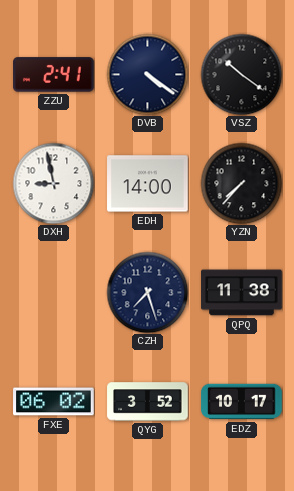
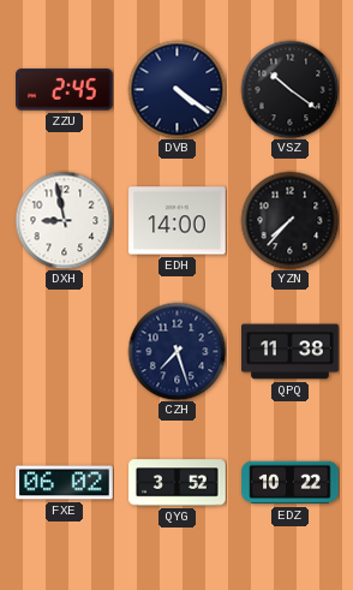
ZZU: 2:41 -> 2:45
EDZ: 10:17 -> 10:22
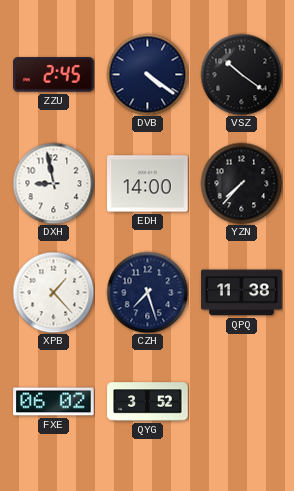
XPB: none -> 1:23
EDZ: 10:22 -> none
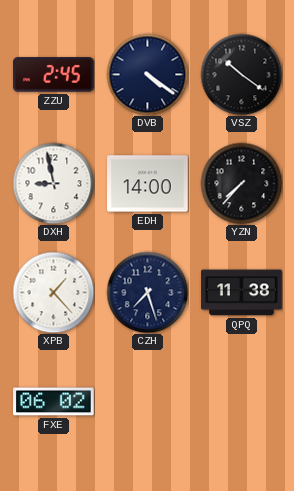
QYG: 3:52 -> none
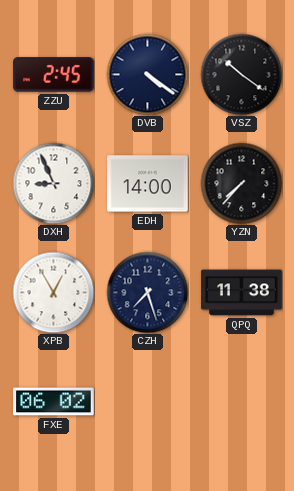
DXH: 8:58 -> 8:56
XPB: 1:23 -> 12:55
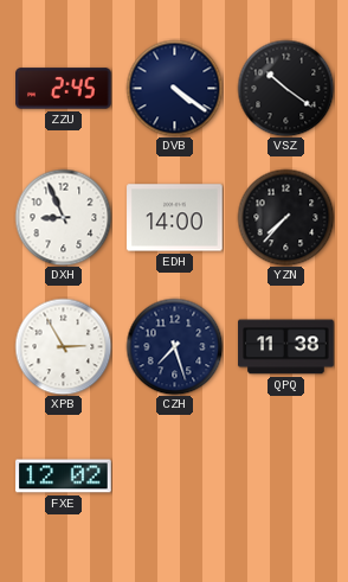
XPB: 12:55 -> 2:55
FXE: 06:02 -> 12:02
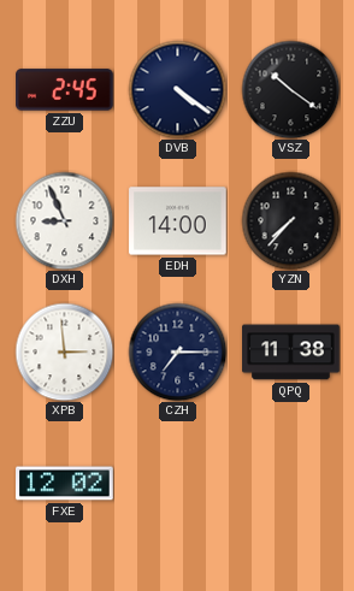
XPB: 2:55 -> 2:59
CZH: 7:27 -> 7:15
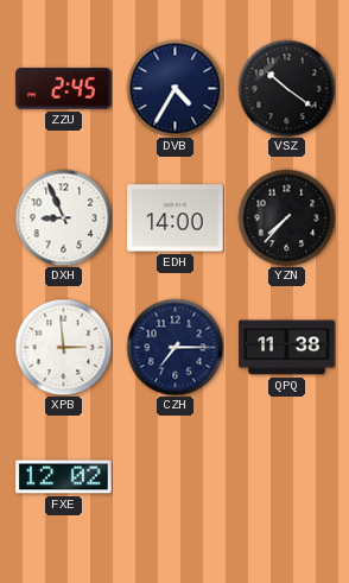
DVB: 4:21 -> 4:35
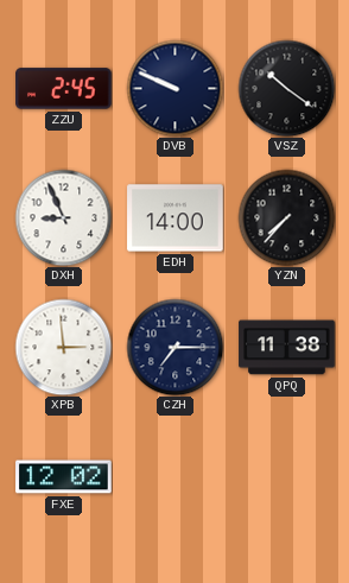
DVB: 4:35 -> 9:49
